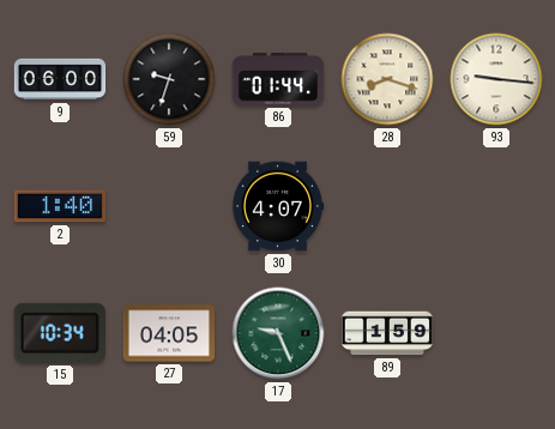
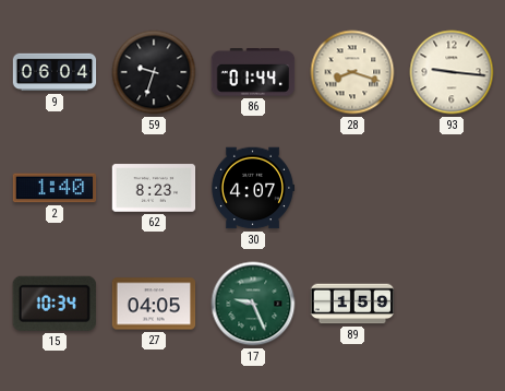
9: 06:00 -> 06:04
62: none -> 8:23
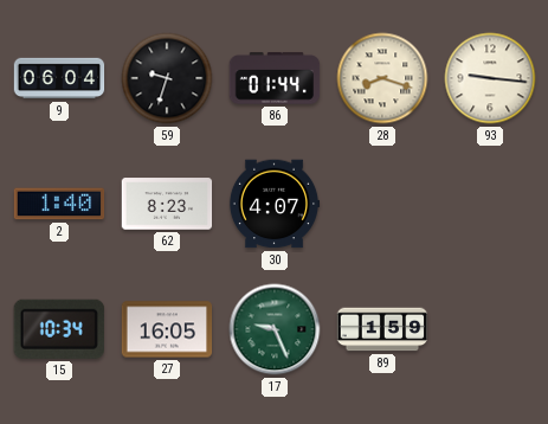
27: 04:05 -> 16:05
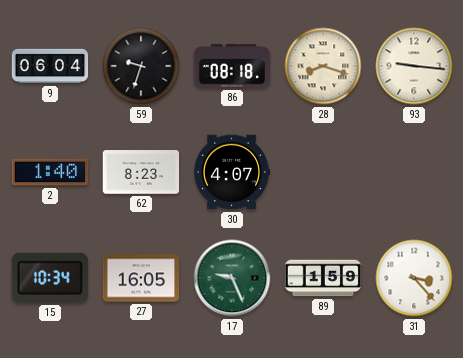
86: 01:44 -> 08:18
31: none -> 3:23
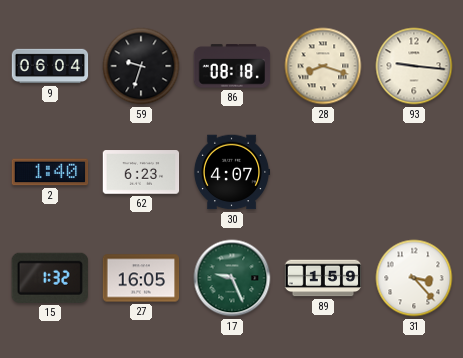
62: 8:23 -> 6:23
15: 10:34 -> 1:32
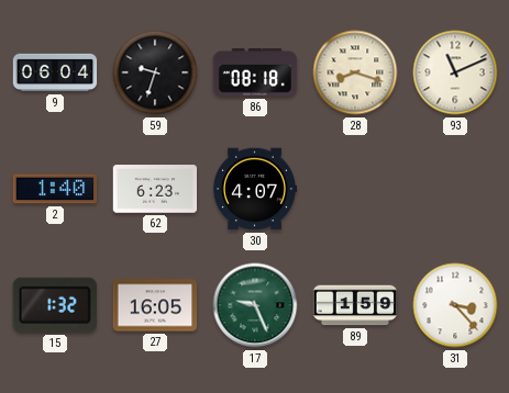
93: 9:16 -> 11:11
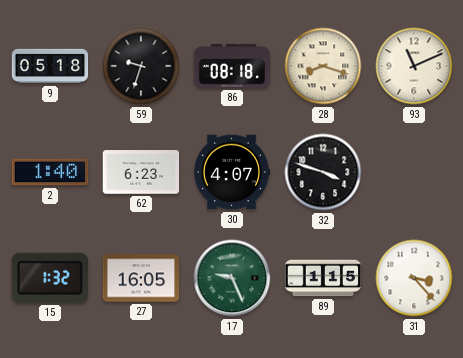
9: 06:04 -> 05:18
32: none -> 3:48
89: 1:59 -> 1:15
